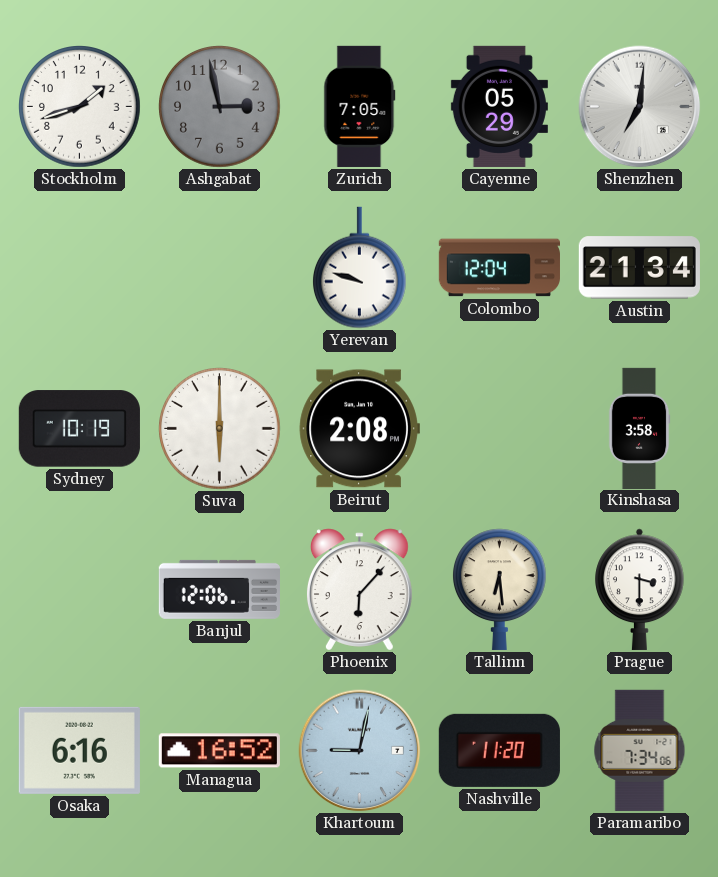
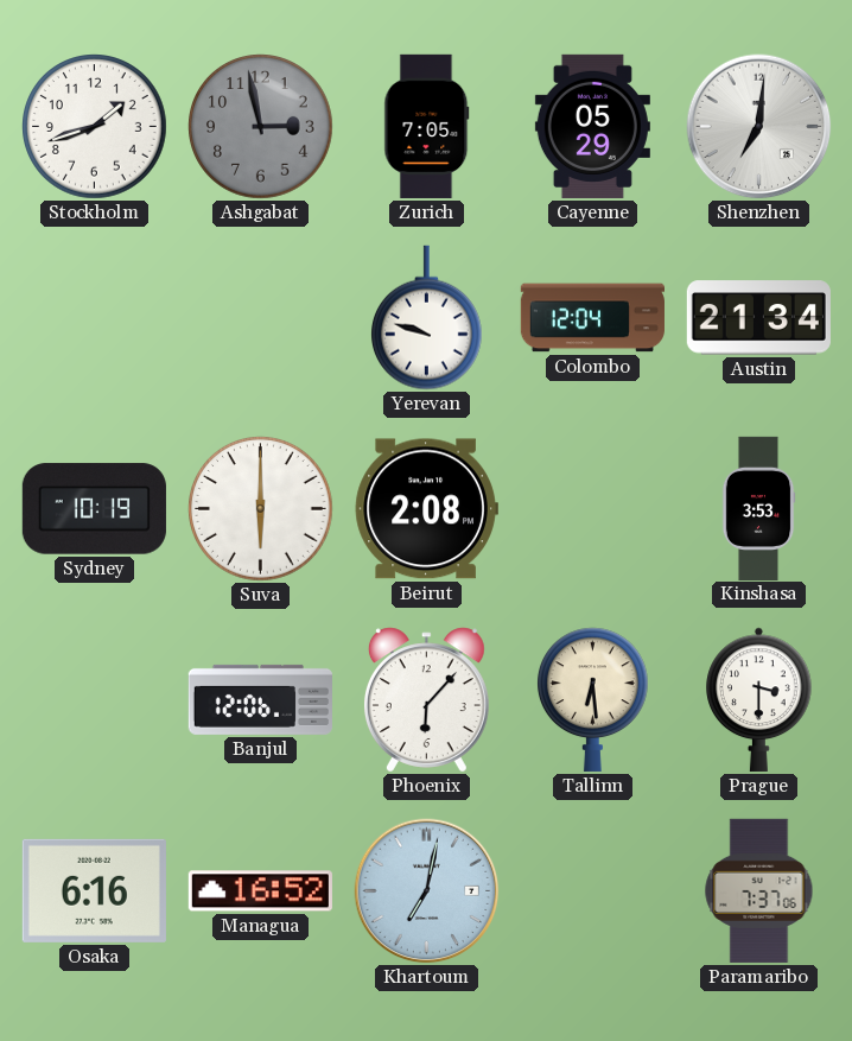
Kinshasa: 3:58 -> 3:53
Khartoum: 9:02 -> 7:02
Nashville: 11:20 -> none
Paramaribo: 7:34 -> 7:37
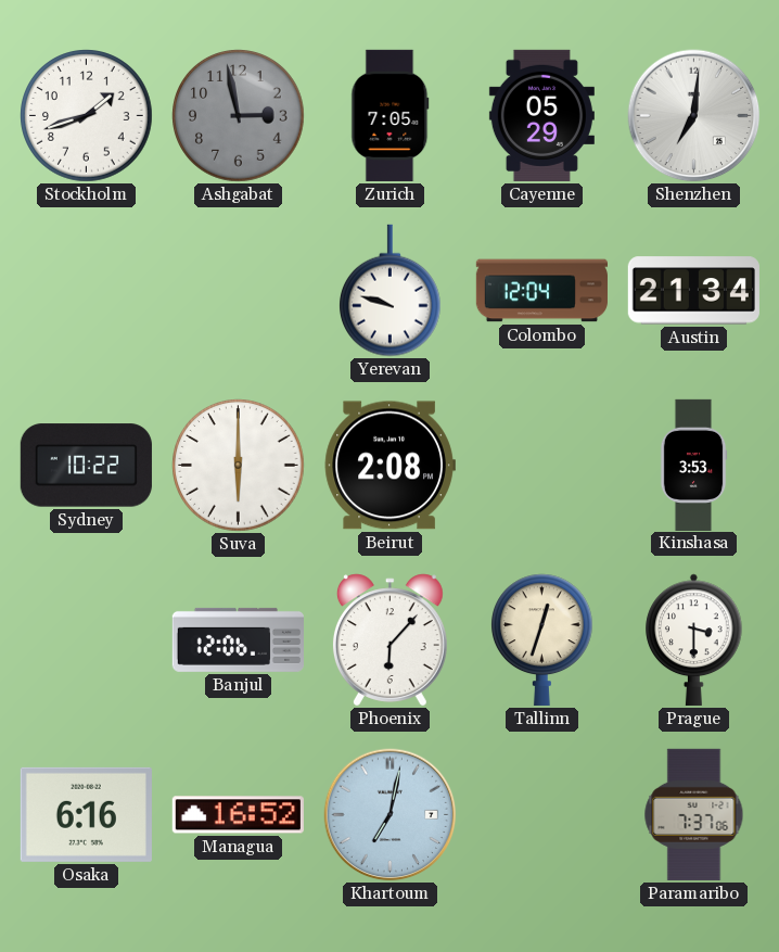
Sydney: 10:19 -> 10:22
Tallinn: 6:29 -> 12:33
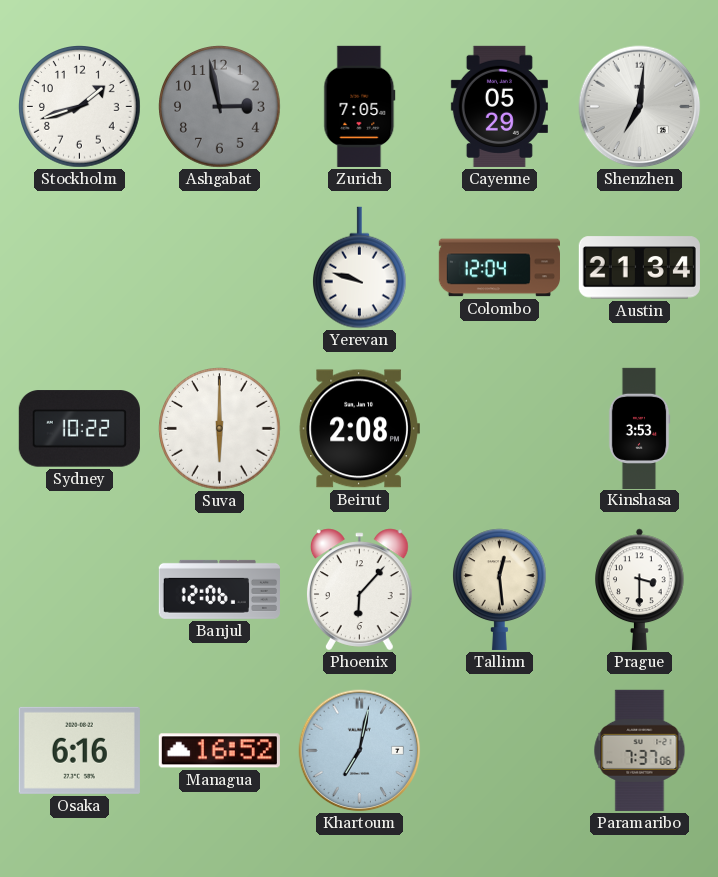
Tallinn: 12:33 -> 12:29
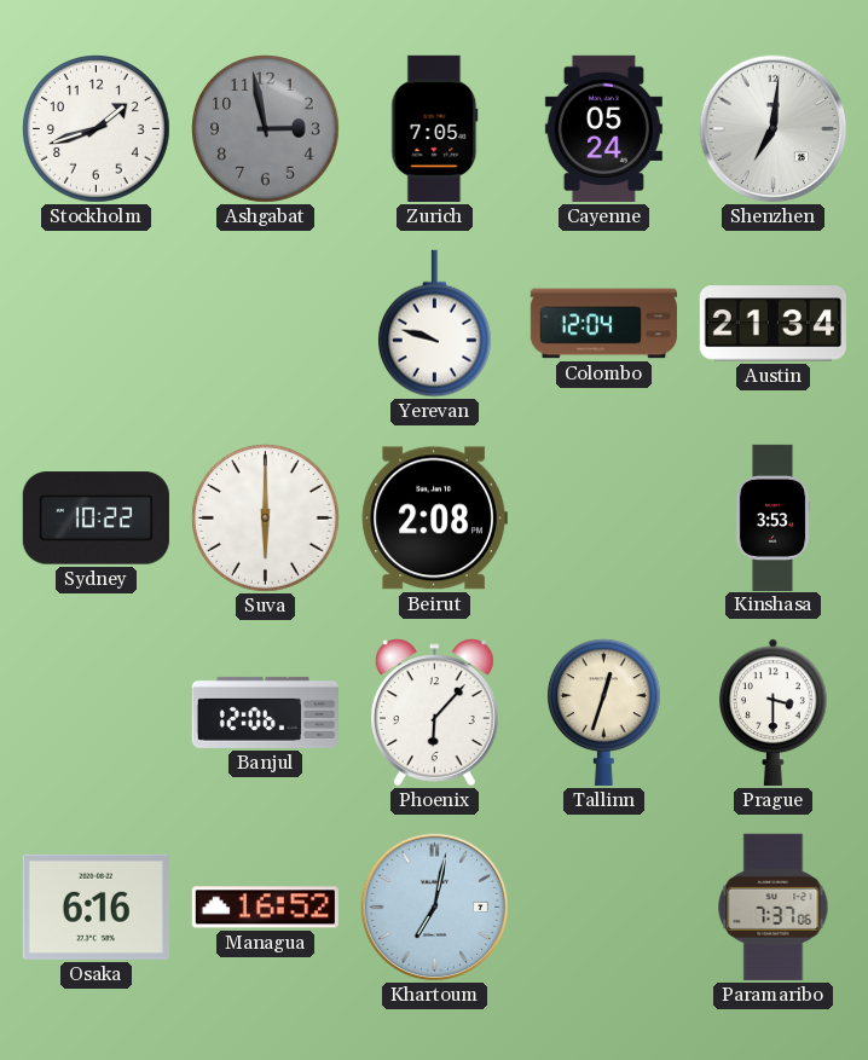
Cayenne: 05:29 -> 05:24
Tallinn: 12:29 -> 12:33
